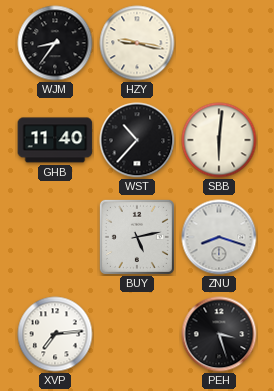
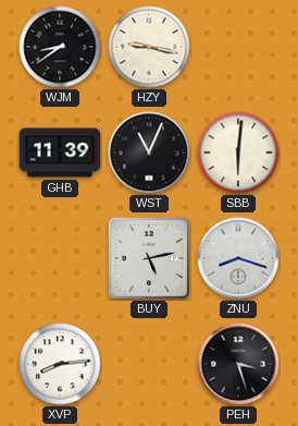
WJM: 8:36 -> 8:39
GHB: 11:40 -> 11:39
WST: 10:37 -> 11:04
XVP: 7:14 -> 8:14
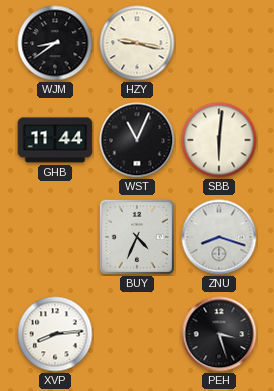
GHB: 11:39 -> 11:44
BUY: 5:13 -> 4:34
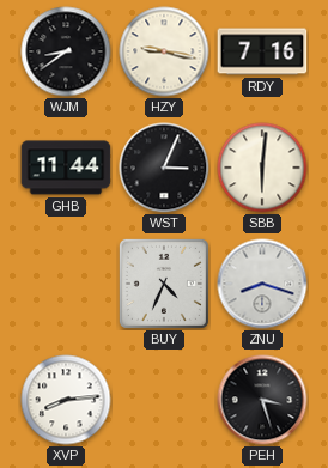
RDY: none -> 7:16
WST: 11:04 -> 3:04
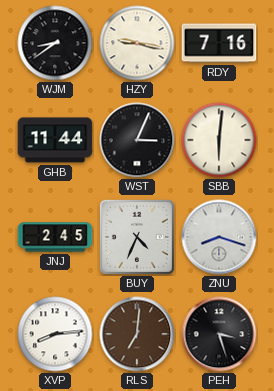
JNJ: none -> 2:45
RLS: none -> 7:01
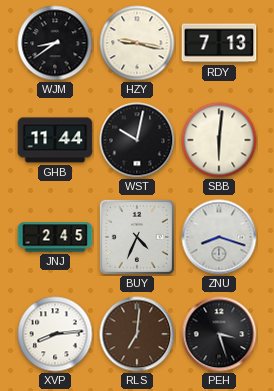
RDY: 7:16 -> 7:13
WST: 3:04 -> 10:02
